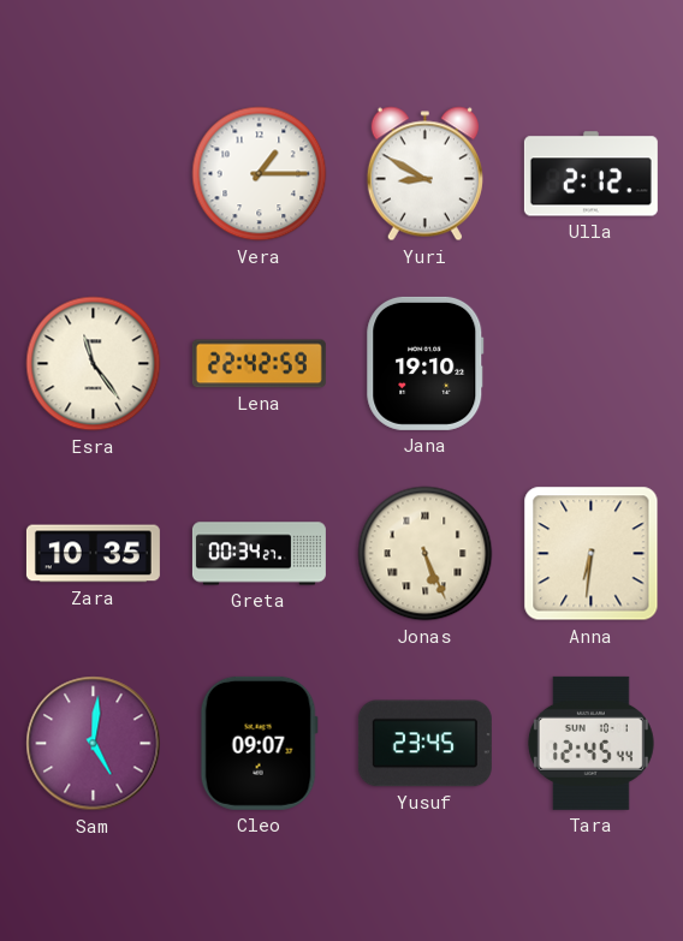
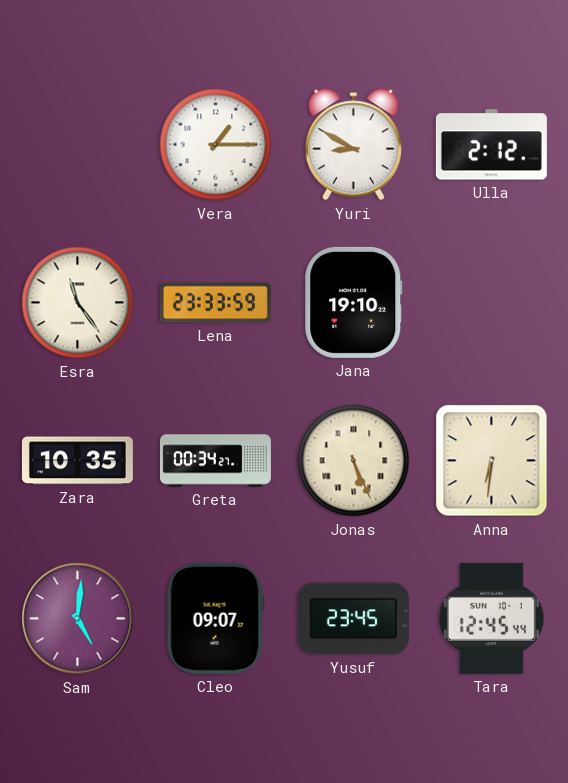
Lena: 22:42 -> 23:33
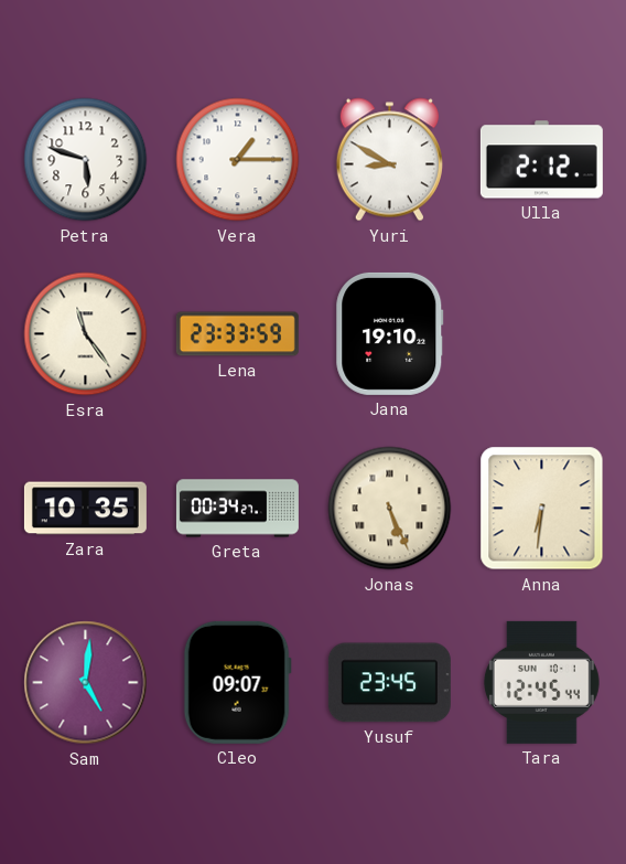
Petra: none -> 5:48
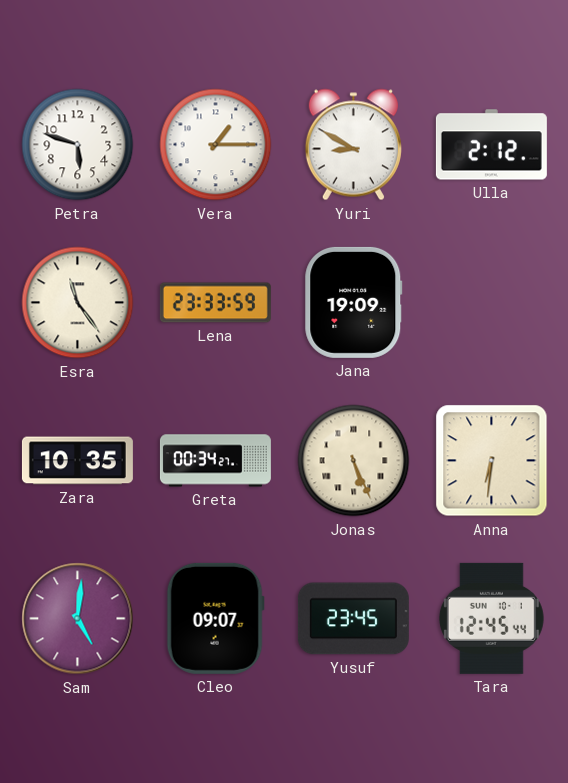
Jana: 19:10 -> 19:09
